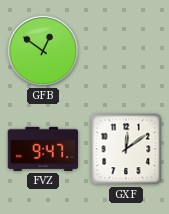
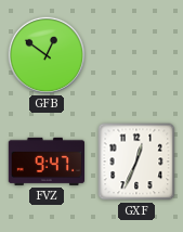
GXF: 12:09 -> 12:34
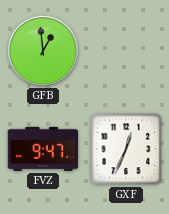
GFB: 12:51 -> 12:59
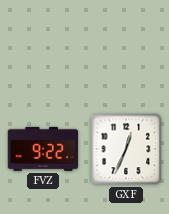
GFB: 12:59 -> none
FVZ: 9:47 -> 9:22
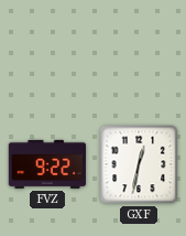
GXF: 12:34 -> 12:32
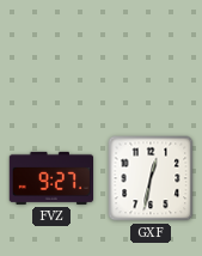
FVZ: 9:22 -> 9:27
